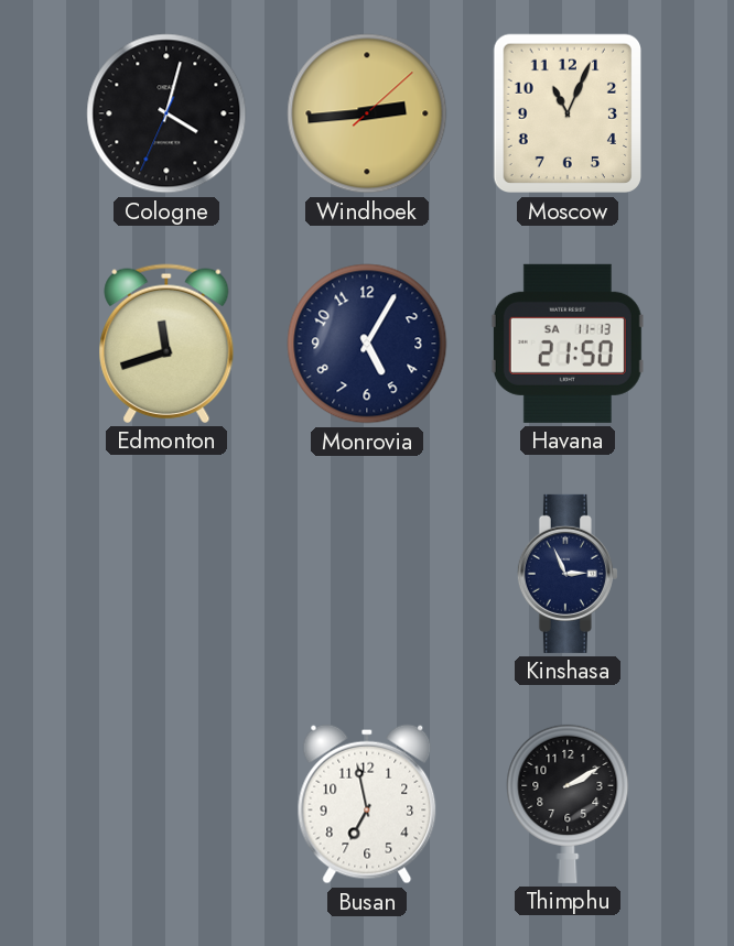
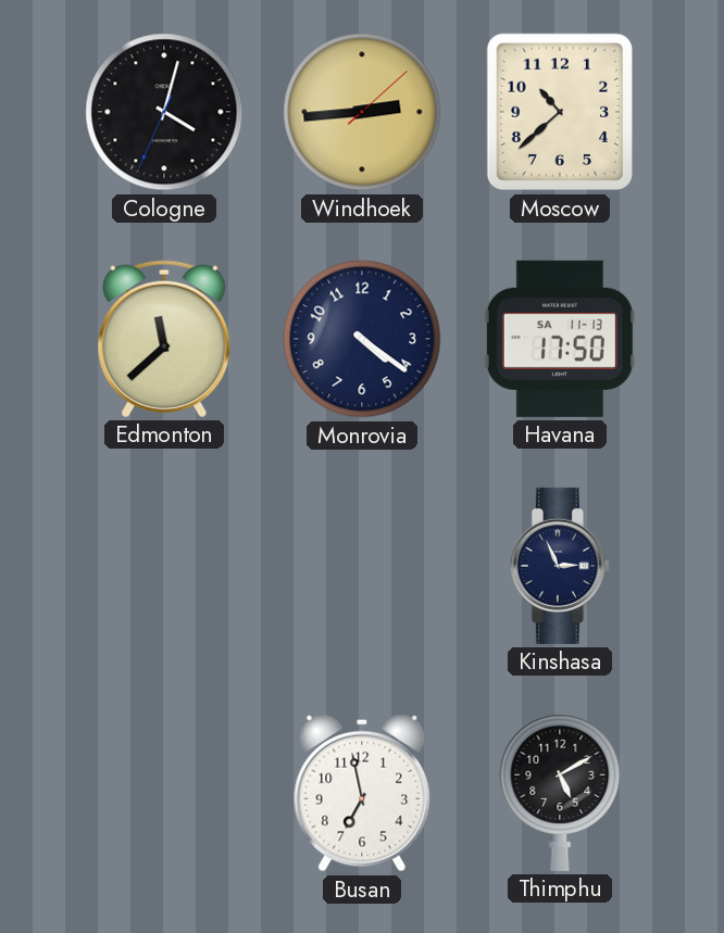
Moscow: 11:04 -> 10:38
Edmonton: 11:42 -> 11:38
Monrovia: 5:05 -> 4:21
Havana: 21:50 -> 17:50
Thimphu: 2:10 -> 5:10
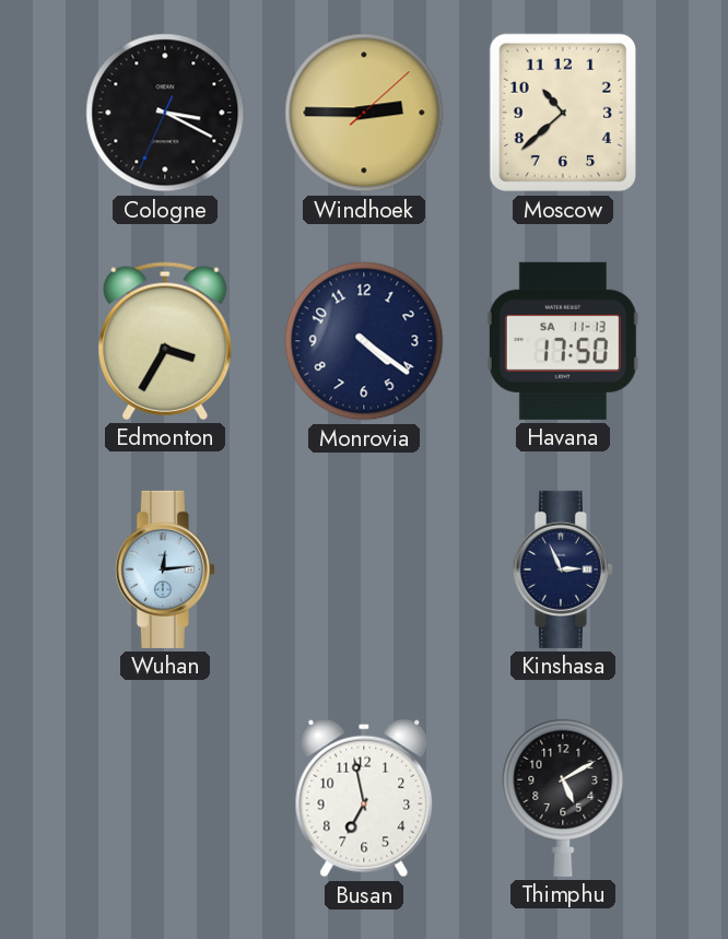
Cologne: 4:02 -> 3:19
Windhoek: 2:44 -> 2:45
Edmonton: 11:38 -> 3:35
Wuhan: none -> 12:14
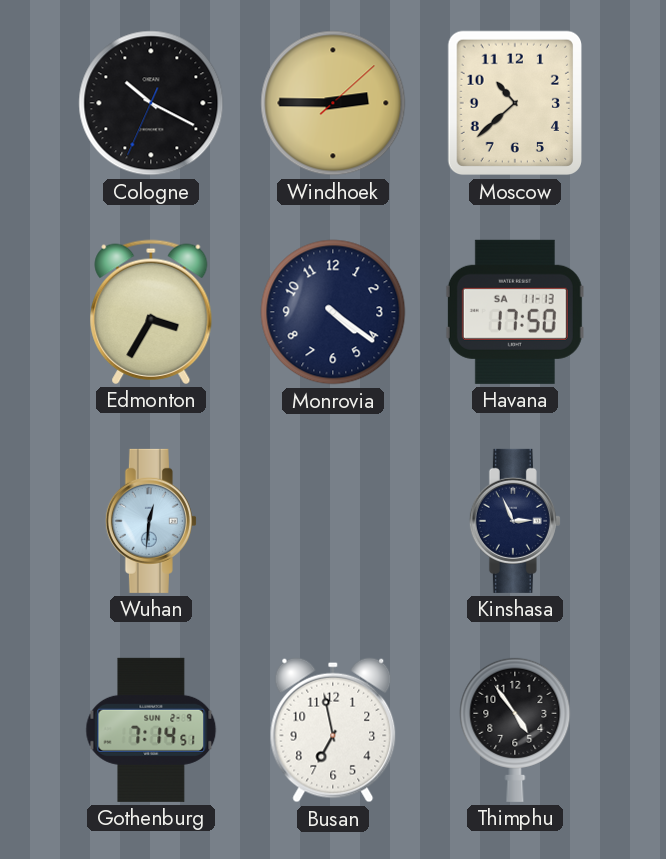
Cologne: 3:19 -> 10:19
Wuhan: 12:14 -> 12:31
Gothenburg: none -> 7:14
Thimphu: 5:10 -> 4:54
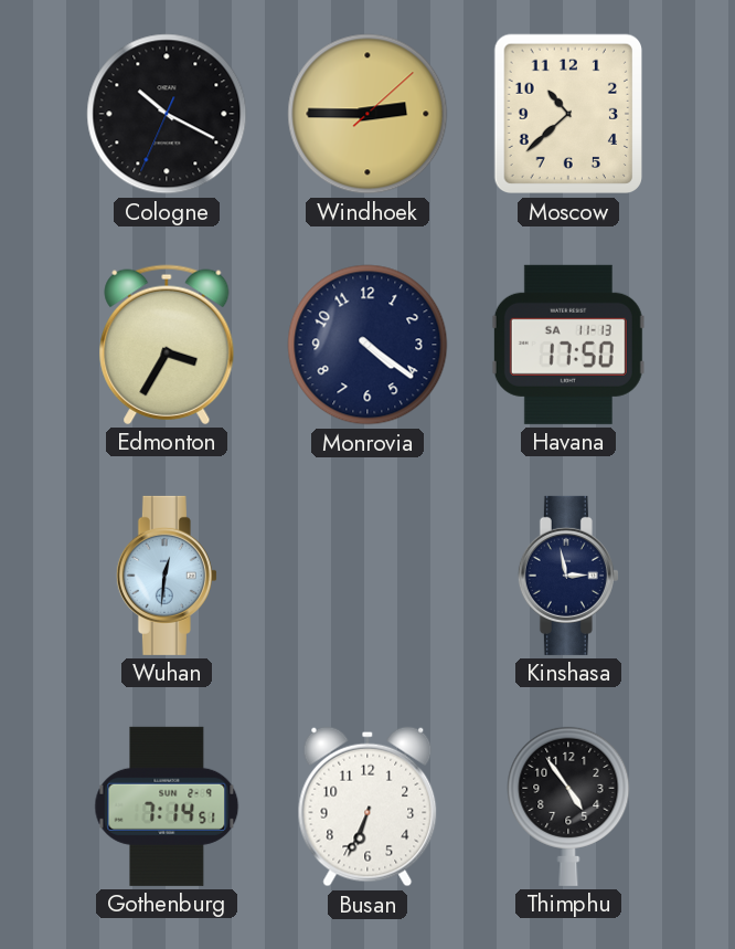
Kinshasa: 2:56 -> 2:58
Busan: 6:58 -> 6:34
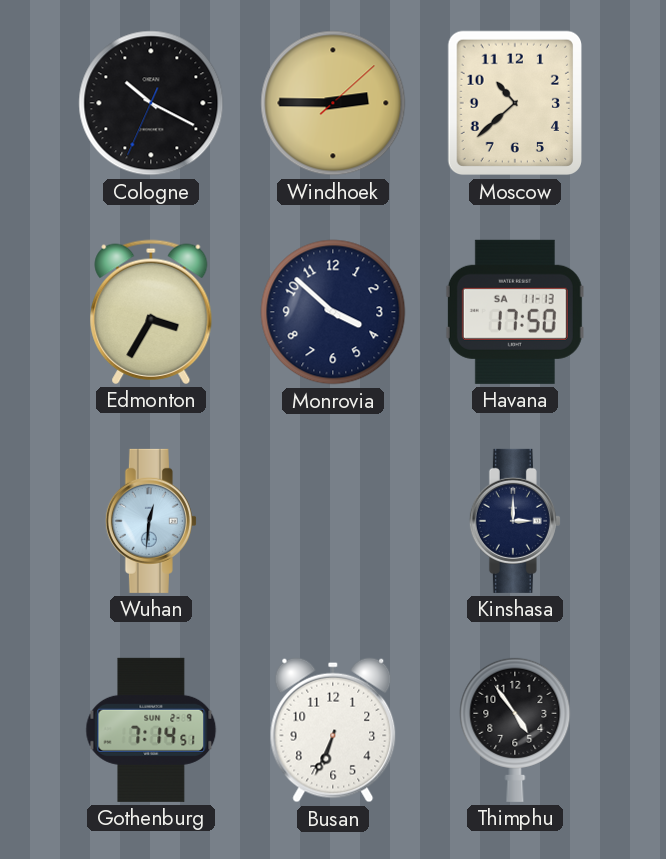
Monrovia: 4:21 -> 3:52
Kinshasa: 2:58 -> 3:00
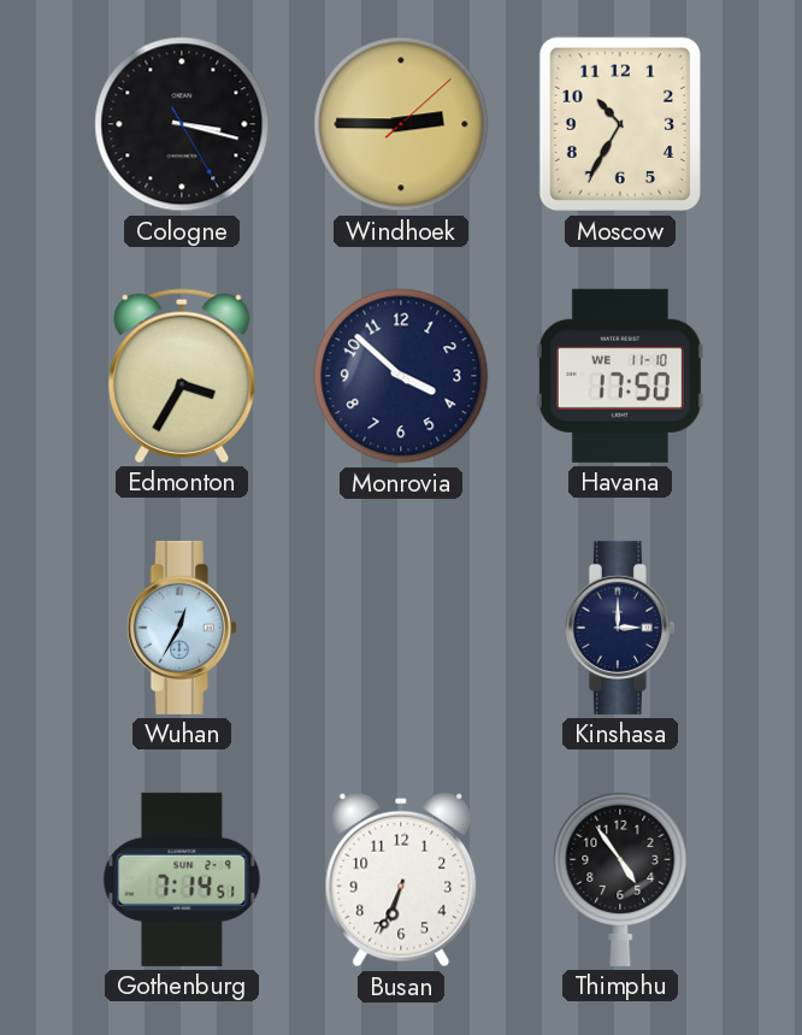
Cologne: 10:19 -> 3:17
Moscow: 10:38 -> 10:35
Havana date: SA 11-13 -> WE 11-10
Wuhan: 12:31 -> 12:35
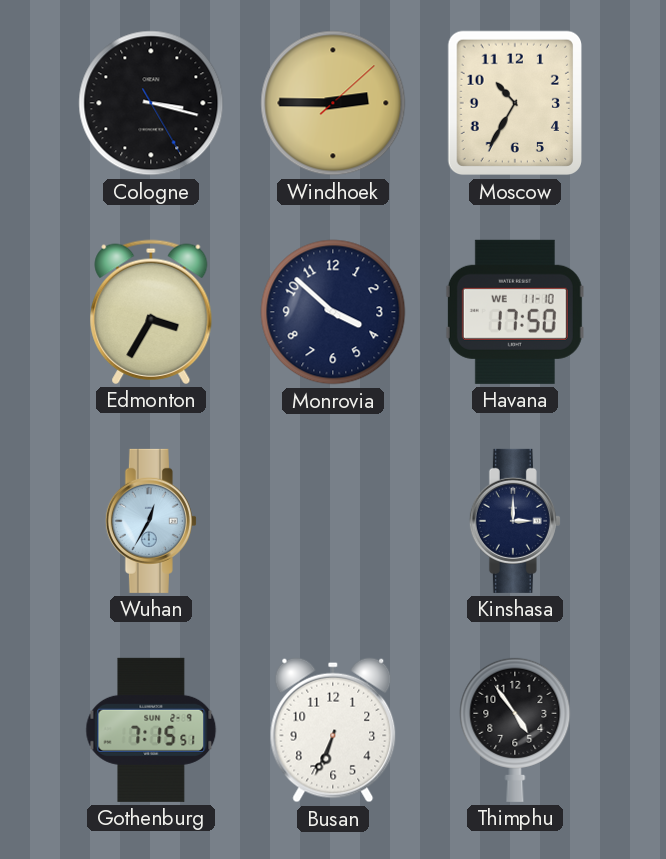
Gothenburg: 7:14 -> 7:15
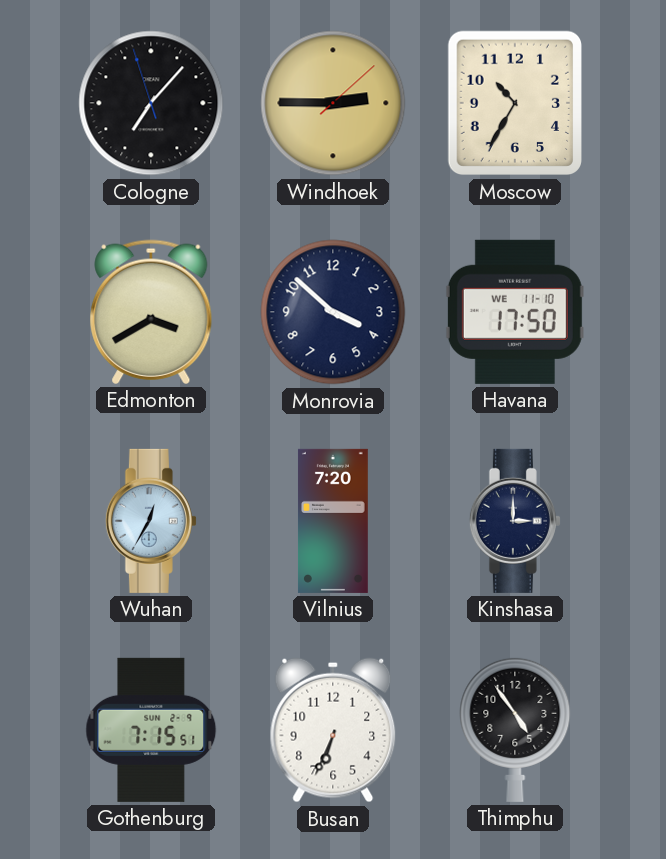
Cologne: 3:17 -> 7:06
Edmonton: 3:35 -> 3:40
Vilnius: none -> 7:20
